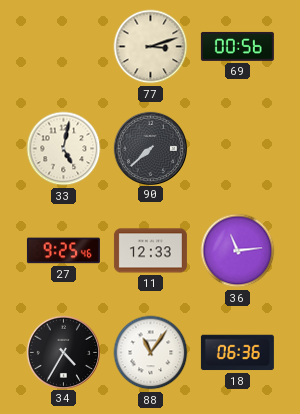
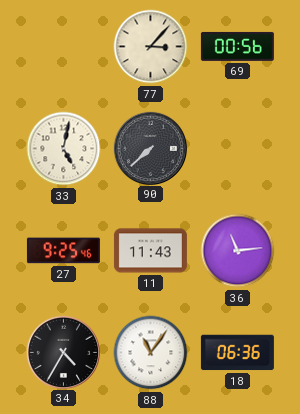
77: 3:12 -> 3:07
11: 12:33 -> 11:43
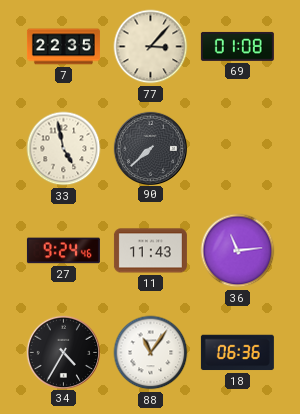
7: none -> 22:35
69: 00:56 -> 01:08
33: 5:02 -> 4:58
27: 9:25 -> 9:24
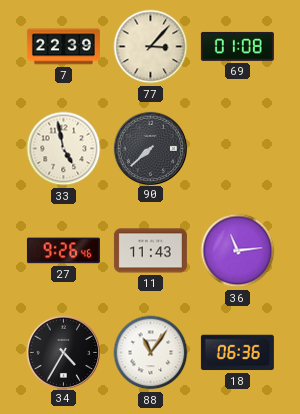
7: 22:35 -> 22:39
27: 9:24 -> 9:26
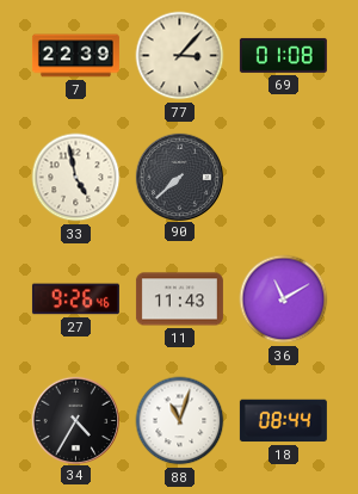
36: 11:14 -> 11:10
88: 11:06 -> 11:03
18: 06:36 -> 08:44
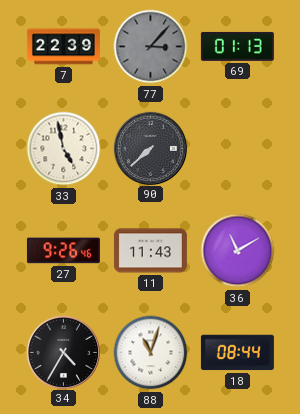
77 dial: cream -> grey
69: 01:08 -> 01:13
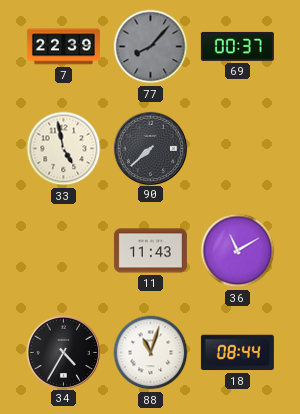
77: 3:07 -> 8:07
69: 01:13 -> 00:37
27: 9:26 -> none
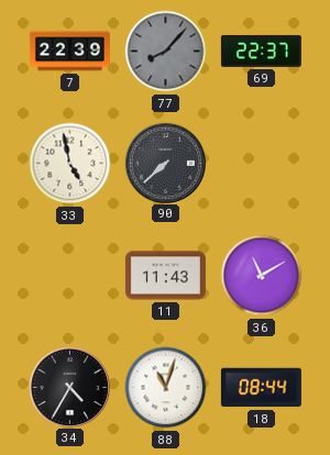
69: 00:37 -> 22:37
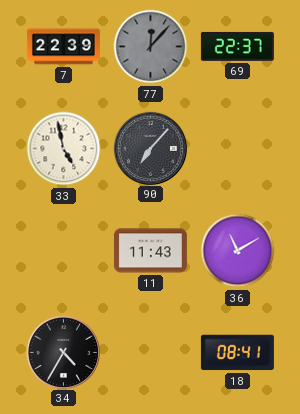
77: 8:07 -> 12:07
90: 7:38 -> 7:07
88: 11:03 -> none
18: 08:44 -> 08:41
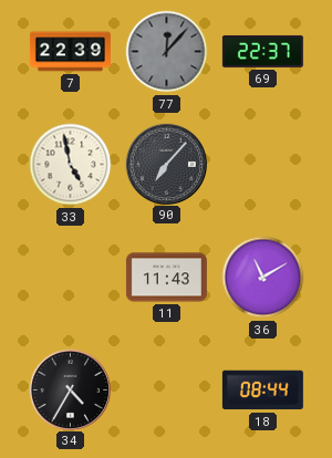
18: 08:41 -> 08:44
